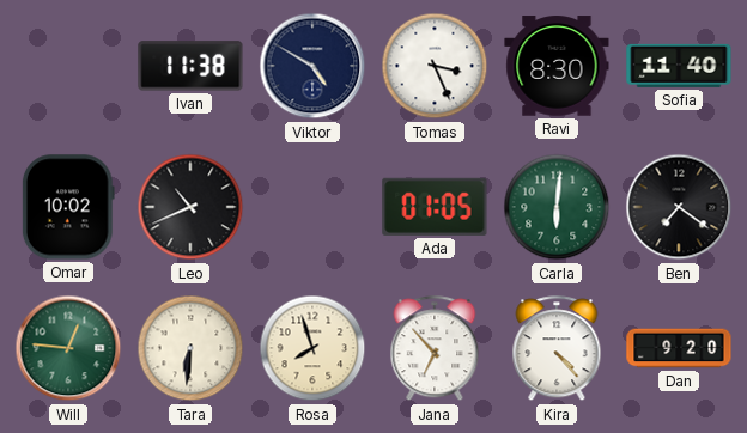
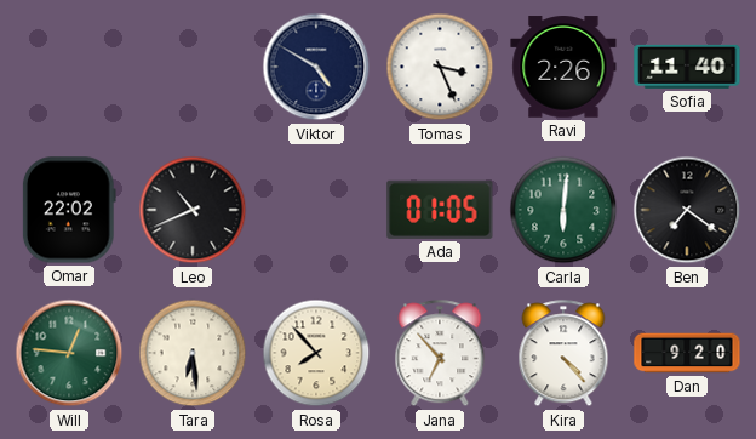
Ivan: 11:38 -> none
Ravi: 8:30 -> 2:26
Omar: 10:02 -> 22:02
Tara: 6:31 -> 6:29
Rosa: 7:57 -> 7:53
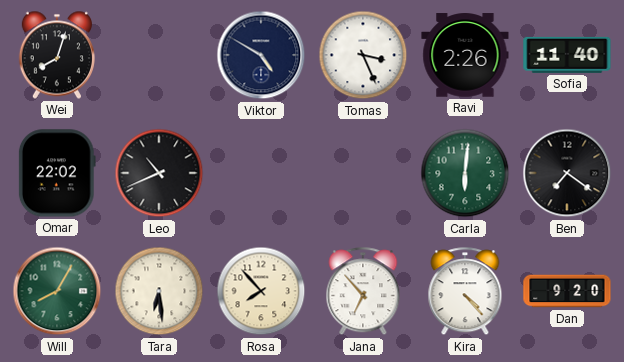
Wei: none -> 8:03
Ada: 01:05 -> none
Will: 12:46 -> 8:05
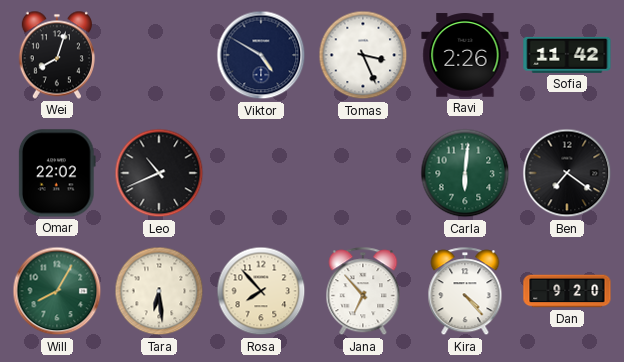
Sofia: 11:40 -> 11:42
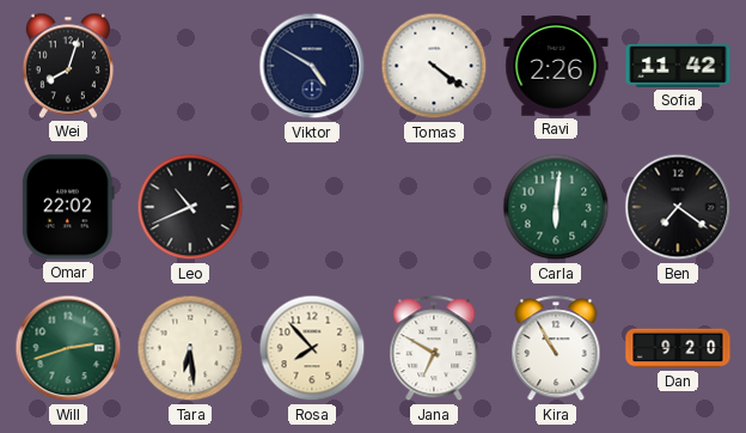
Tomas: 3:26 -> 4:21
Will: 8:05 -> 2:42
Jana: 6:53 -> 6:50
Kira: 4:23 -> 10:55
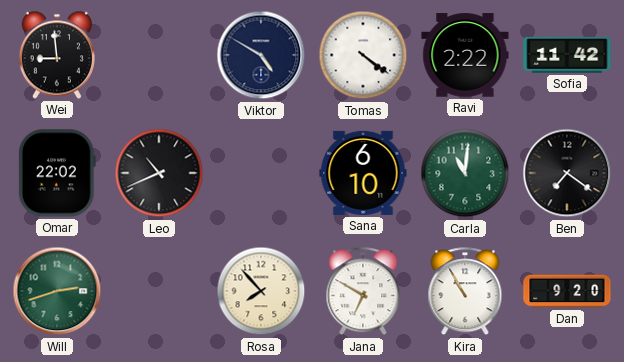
Wei: 8:03 -> 8:59
Ravi: 2:26 -> 2:22
Sana: none -> 6:10
Carla: 6:01 -> 11:01
Tara: 6:29 -> none
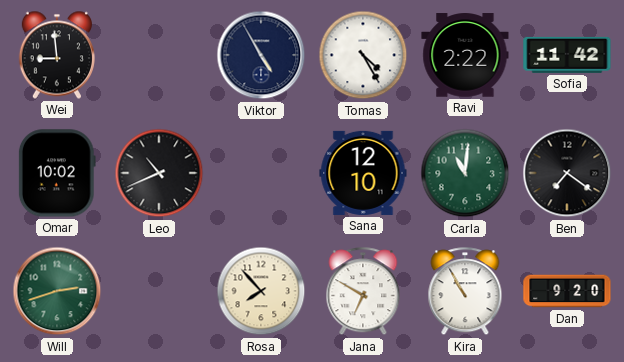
Viktor: 4:50 -> 4:55
Tomas: 4:21 -> 4:25
Omar: 22:02 -> 10:02
Sana: 6:10 -> 12:10
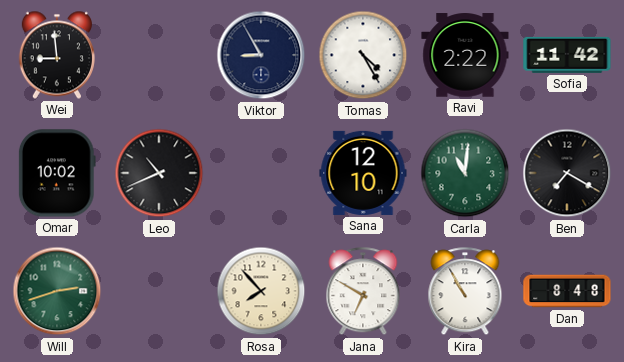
Viktor: 4:55 -> 8:55
Ben: 7:21 -> 7:20
Dan: 9:20 -> 8:48
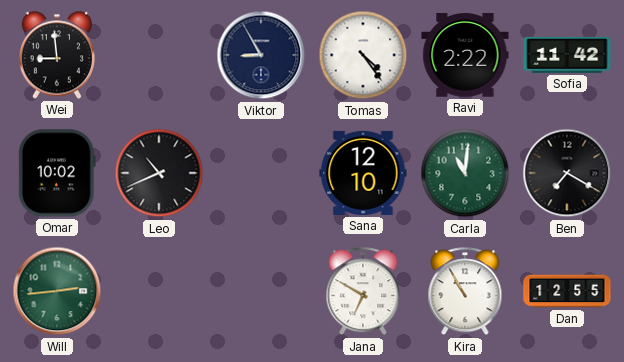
Tomas: 4:25 -> 4:24
Will: 2:42 -> 2:44
Rosa: 7:53 -> none
Dan: 8:48 -> 12:55
